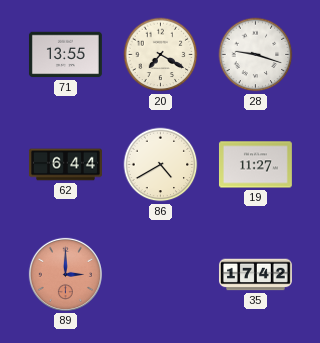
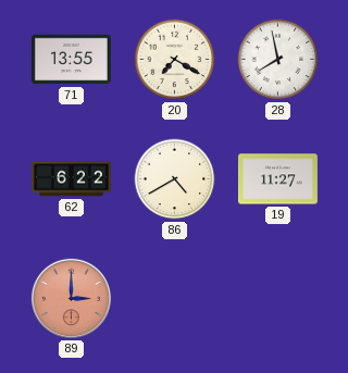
28: 9:18 -> 7:58
62: 6:44 -> 6:22
35: 17:42 -> none
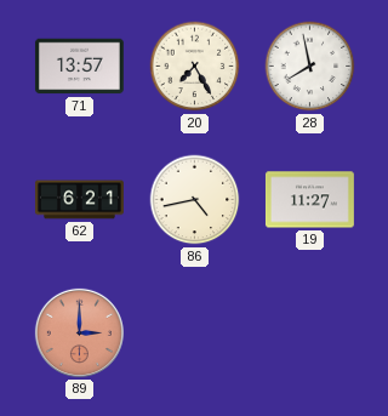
71: 13:55 -> 13:57
20: 7:20 -> 7:25
62: 6:22 -> 6:21
86: 4:40 -> 4:43
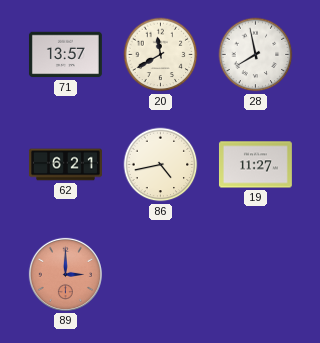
20: 7:25 -> 11:40
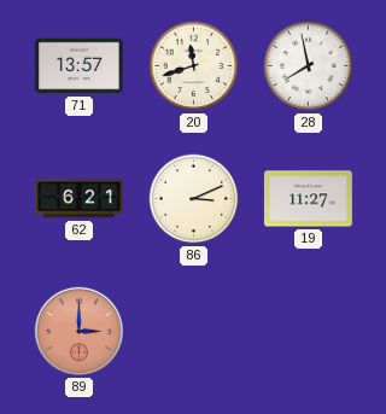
20: 11:40 -> 11:42
86: 4:43 -> 3:11
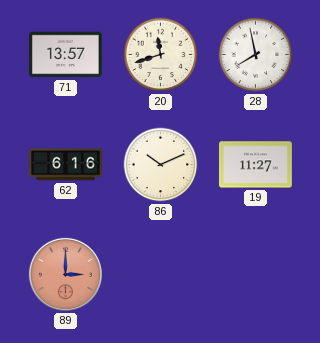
62: 6:21 -> 6:16
86: 3:11 -> 10:11
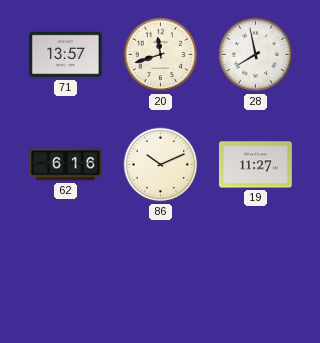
89: 3:00 -> none
